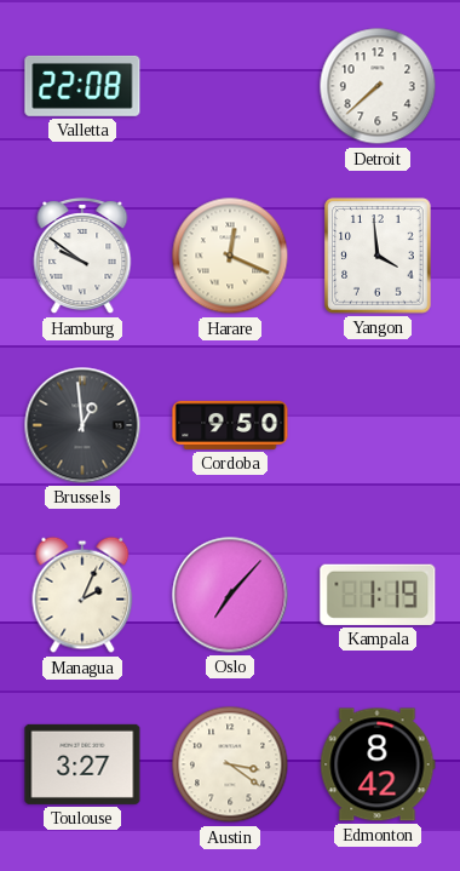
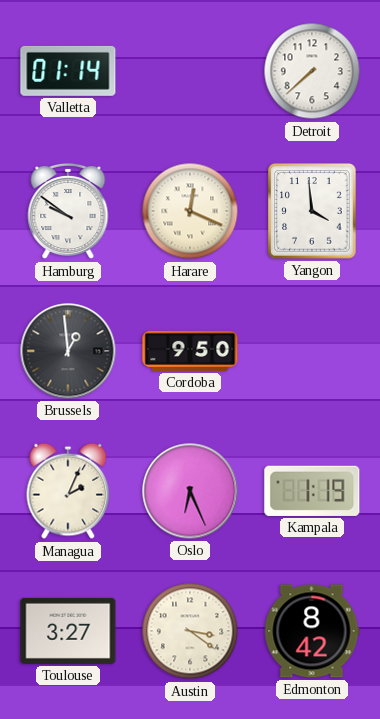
Valletta: 22:08 -> 01:14
Oslo: 7:07 -> 6:26
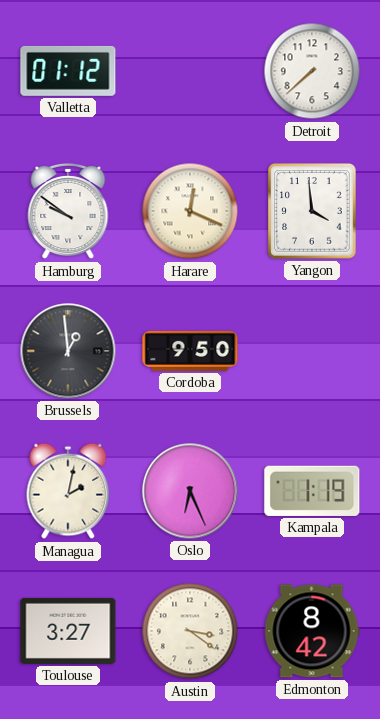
Valletta: 01:14 -> 01:12
Managua: 2:04 -> 2:02
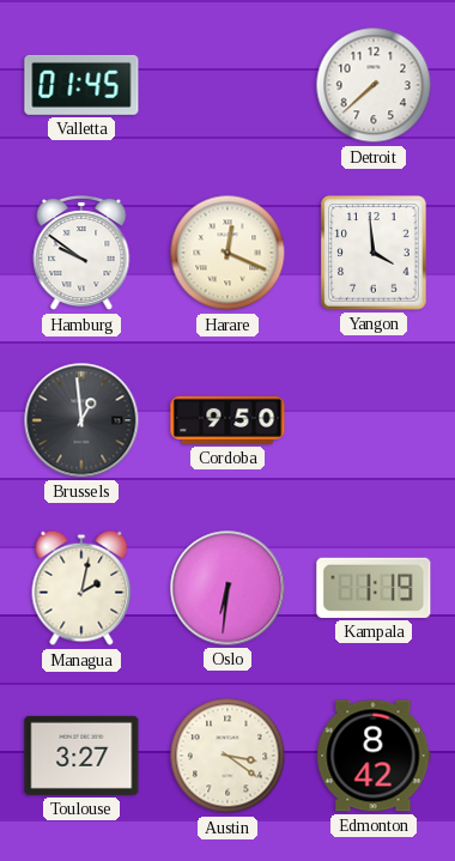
Valletta: 01:12 -> 01:45
Oslo: 6:26 -> 6:31
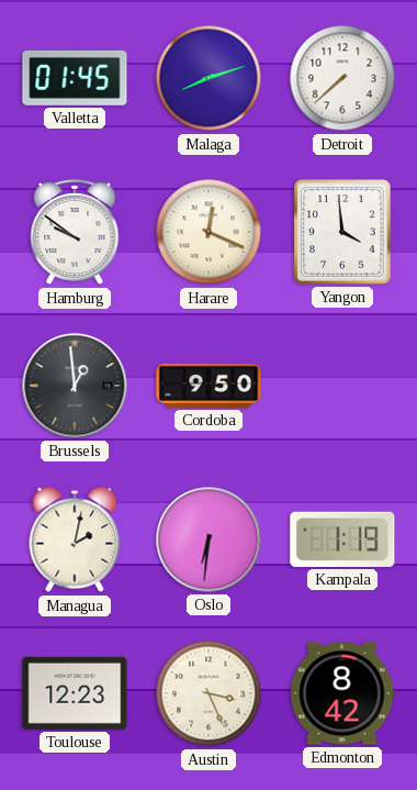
Malaga: none -> 8:12
Toulouse: 3:27 -> 12:23
Austin: 3:21 -> 3:26
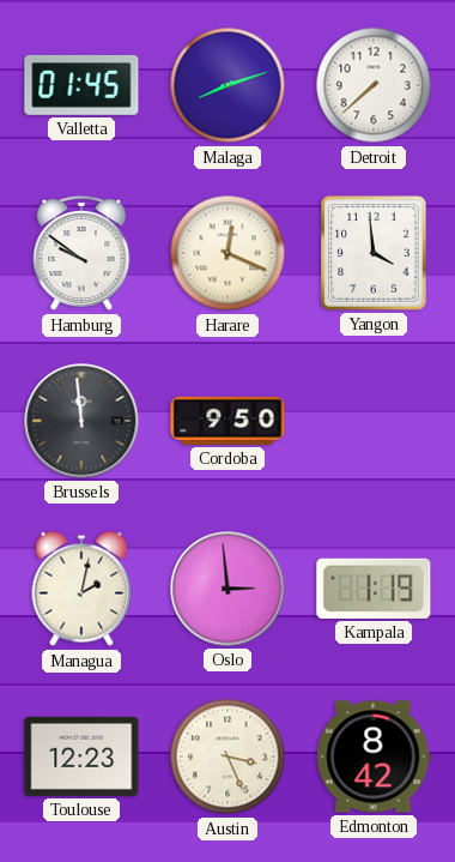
Brussels: 12:59 -> 11:59
Oslo: 6:31 -> 2:59
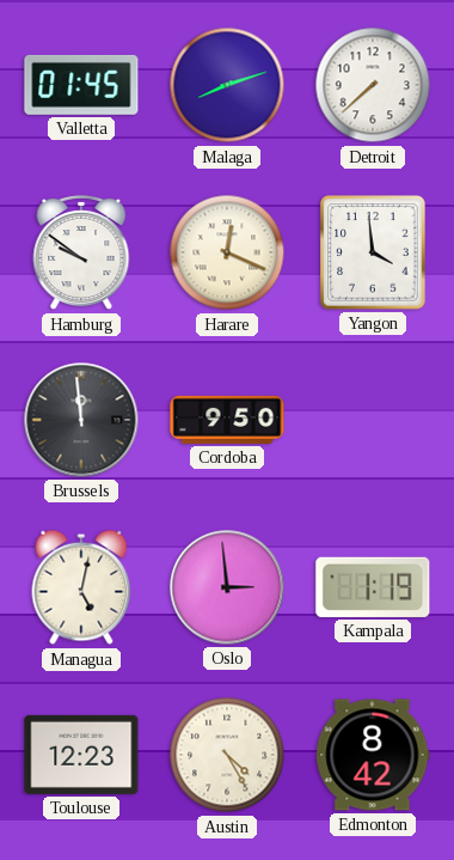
Managua: 2:02 -> 5:02
Austin: 3:26 -> 4:25
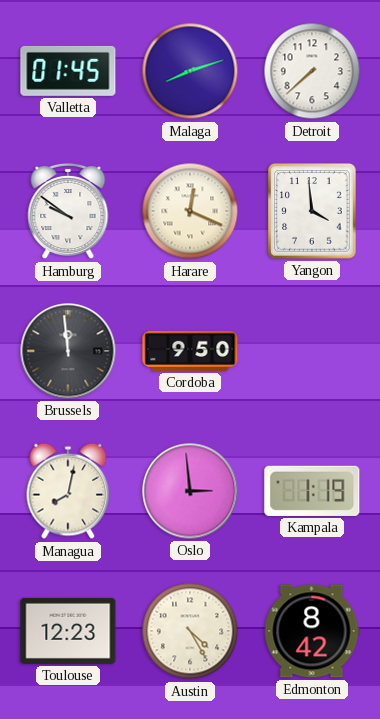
Managua: 5:02 -> 8:02
